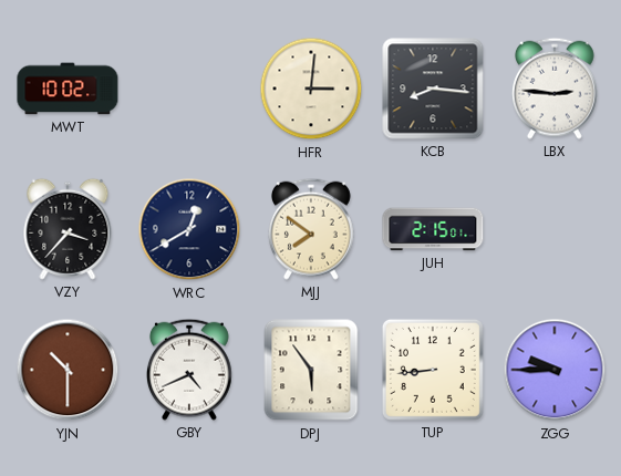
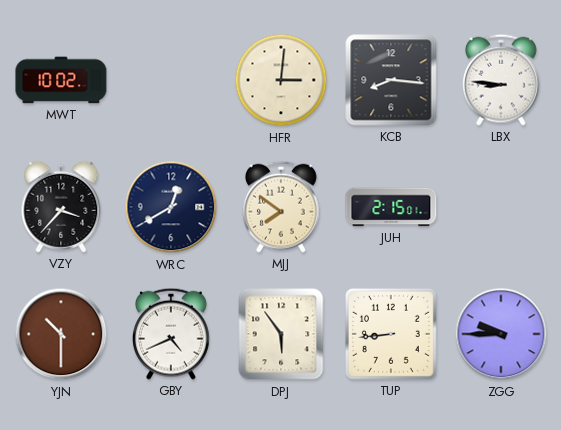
LBX: 2:46 -> 8:46
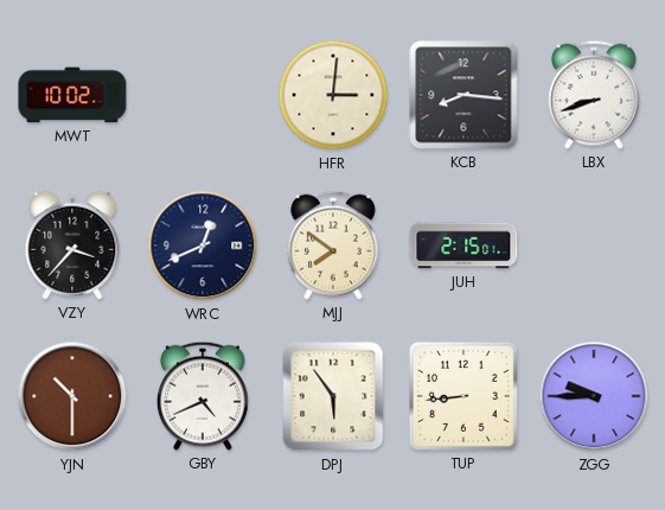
LBX: 8:46 -> 8:42
WRC: 12:40 -> 12:41
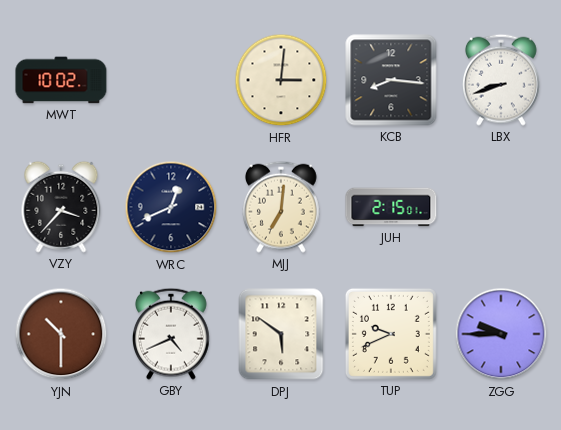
MJJ: 7:51 -> 7:01
DPJ: 5:54 -> 5:51
TUP: 8:44 -> 9:41
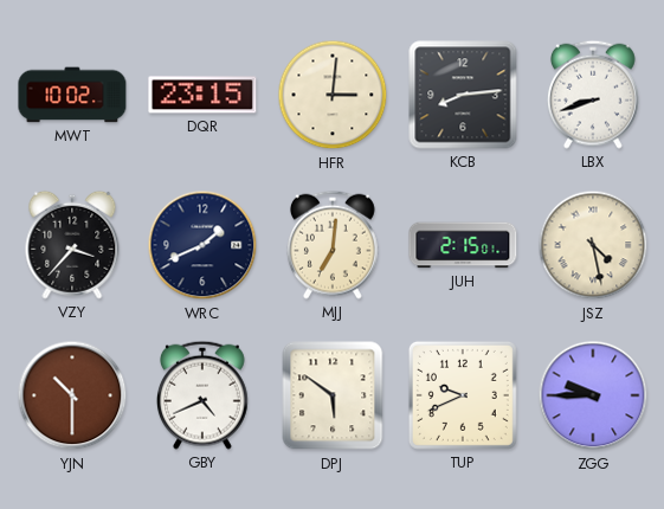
DQR: none -> 23:15
KCB: 8:16 -> 8:14
WRC: 12:41 -> 1:41
JSZ: none -> 4:28
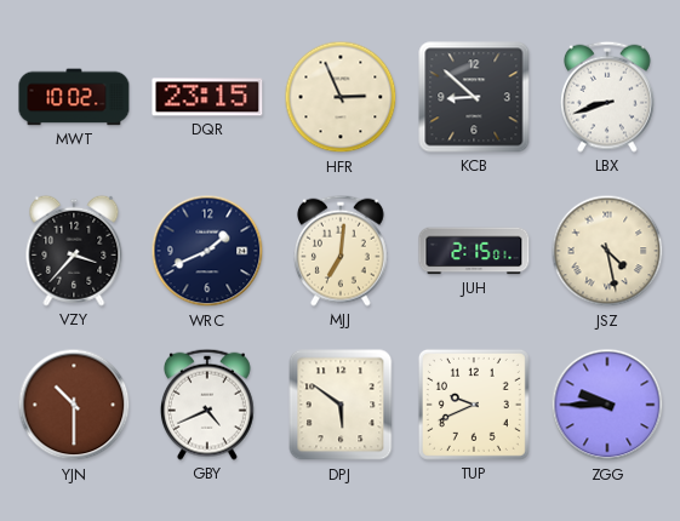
HFR: 3:01 -> 2:56
KCB: 8:14 -> 8:52
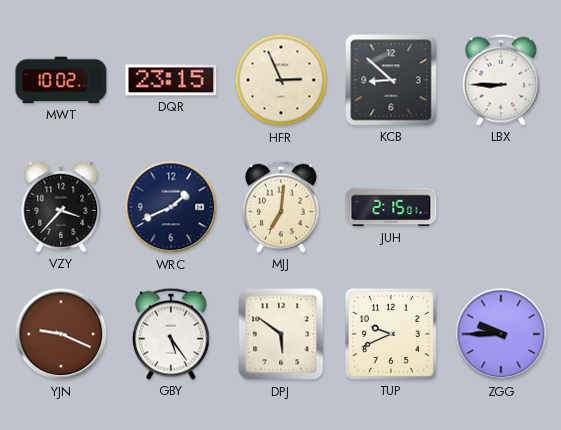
LBX: 8:42 -> 8:45
JSZ: 4:28 -> none
YJN: 10:30 -> 9:19
GBY: 4:41 -> 5:24
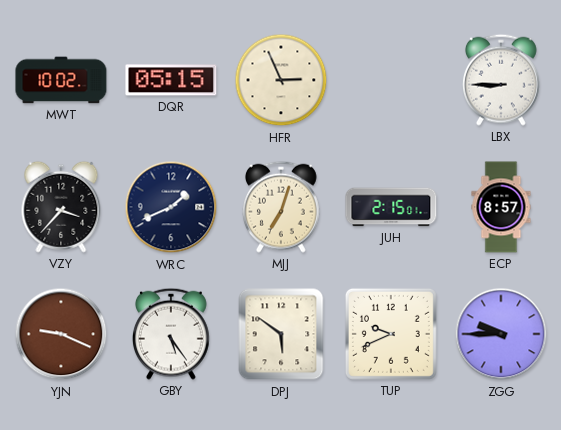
DQR: 23:15 -> 05:15
KCB: 8:52 -> none
MJJ: 7:01 -> 7:03
ECP: none -> 8:57
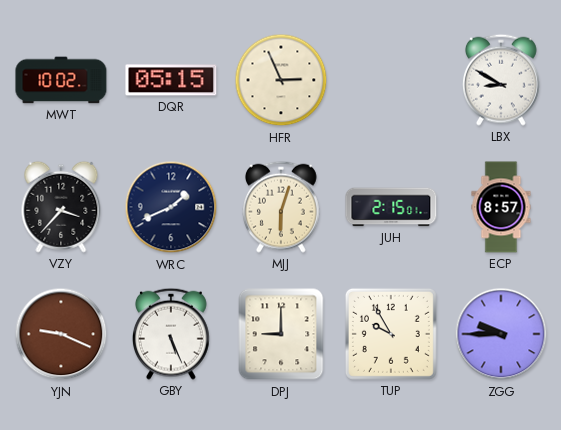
LBX: 8:45 -> 8:50
MJJ: 7:03 -> 6:03
GBY: 5:24 -> 5:26
DPJ: 5:51 -> 9:00
TUP: 9:41 -> 9:55
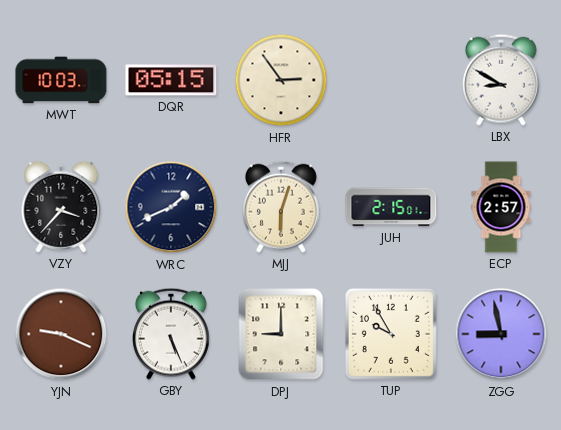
MWT: 10:02 -> 10:03
HFR: 2:56 -> 2:54
ECP: 8:57 -> 2:57
ZGG: 9:45 -> 8:58
